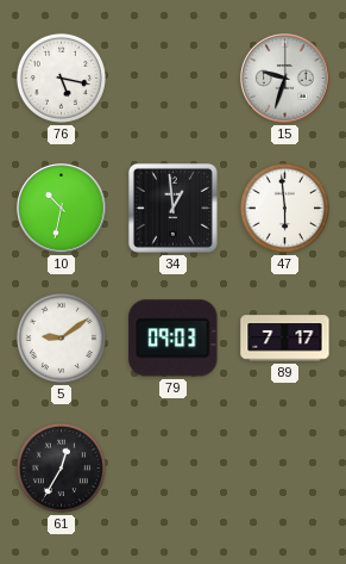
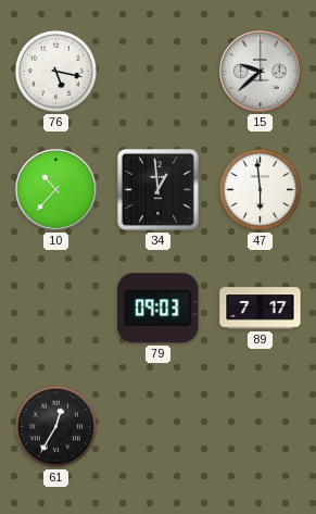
15: 9:33 -> 9:38
10: 10:32 -> 10:37
5: 9:09 -> none
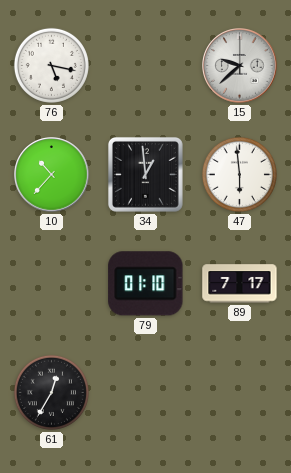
79: 09:03 -> 01:10
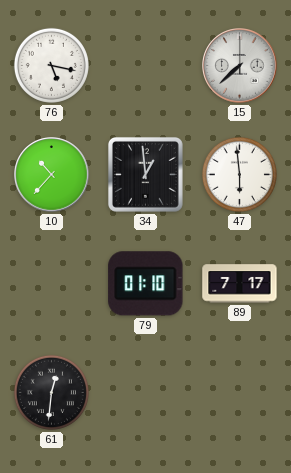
15: 9:38 -> 7:38
61: 12:35 -> 12:31
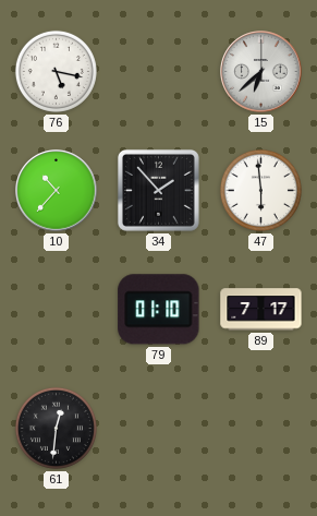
15: 7:38 -> 6:38
34: 12:59 -> 1:53
